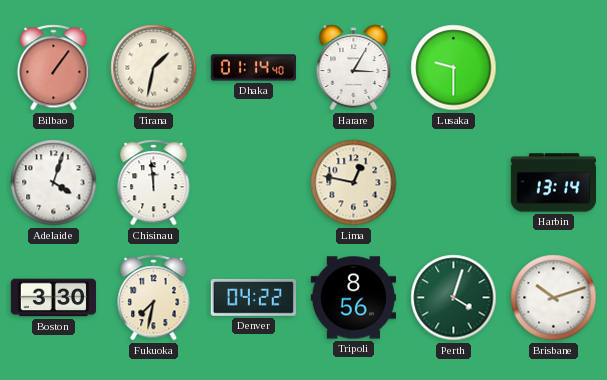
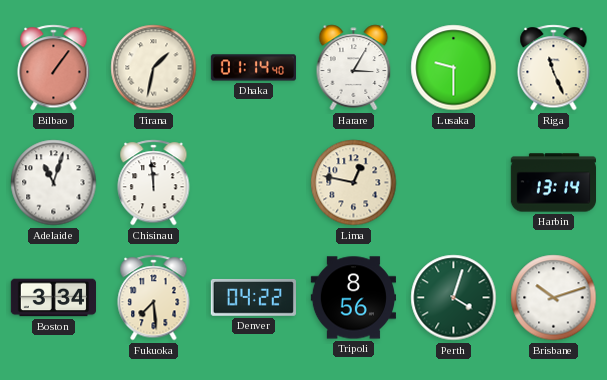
Riga: none -> 11:26
Adelaide: 4:03 -> 11:03
Boston: 3:30 -> 3:34
Fukuoka: 7:32 -> 7:29
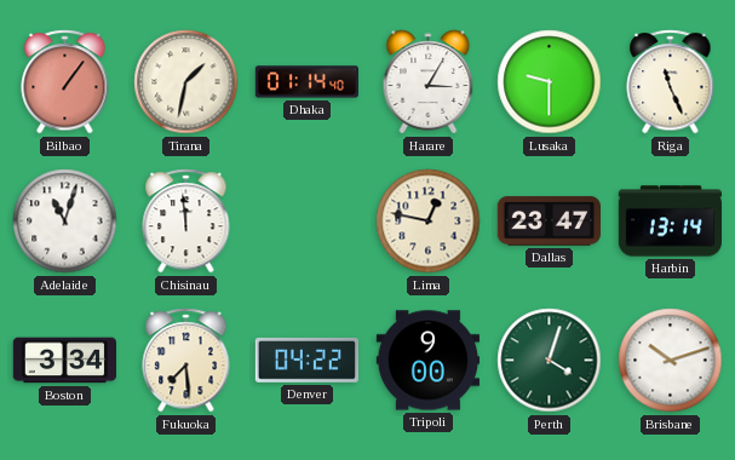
Dallas: none -> 23:47
Tripoli: 8:56 -> 9:00
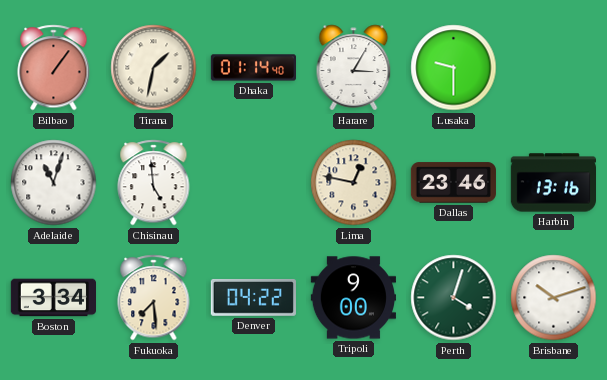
Riga: 11:26 -> none
Chisinau: 11:59 -> 4:59
Dallas: 23:47 -> 23:46
Harbin: 13:14 -> 13:16
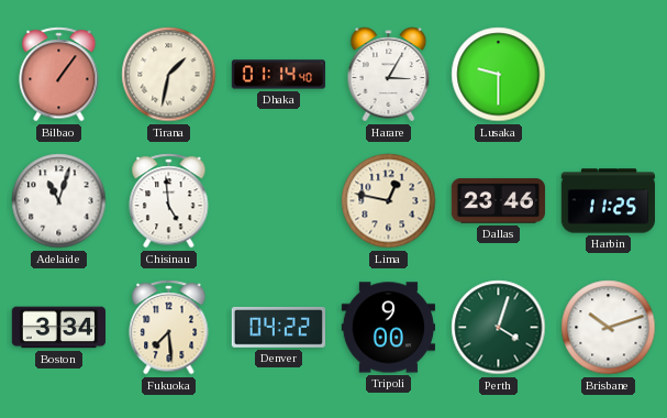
Harbin: 13:16 -> 11:25
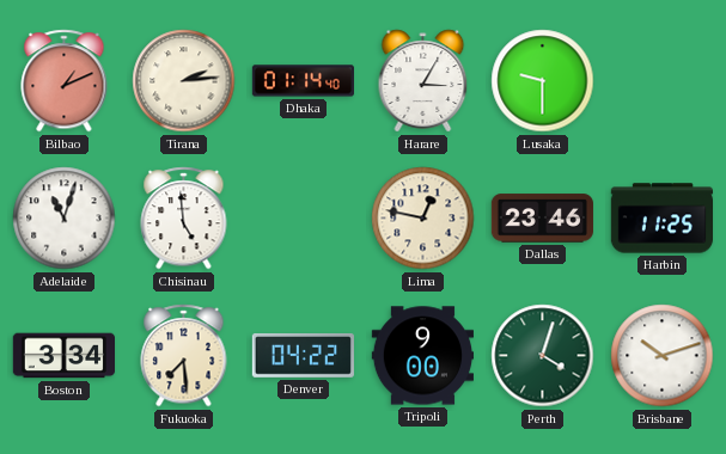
Bilbao: 1:06 -> 1:11
Tirana: 1:32 -> 2:14
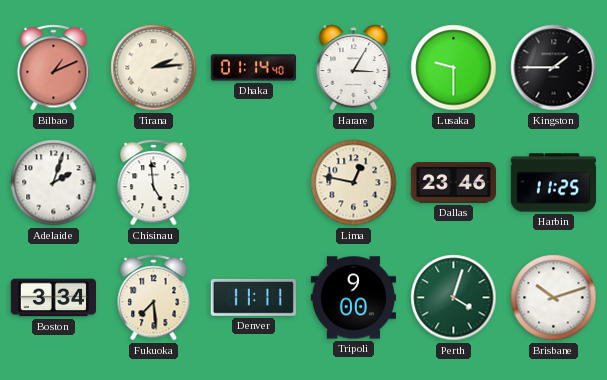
Kingston: none -> 1:45
Adelaide: 11:03 -> 2:03
Denver: 04:22 -> 11:11
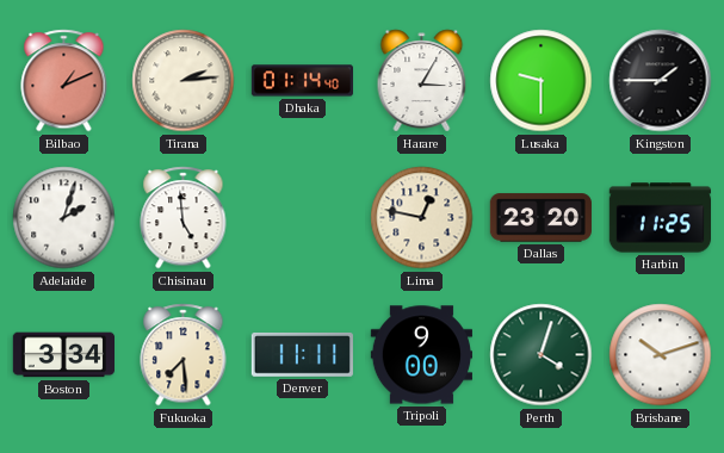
Dallas: 23:46 -> 23:20
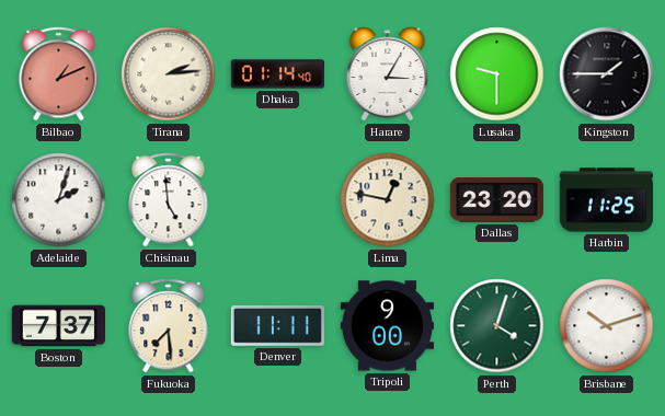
Boston: 3:34 -> 7:37
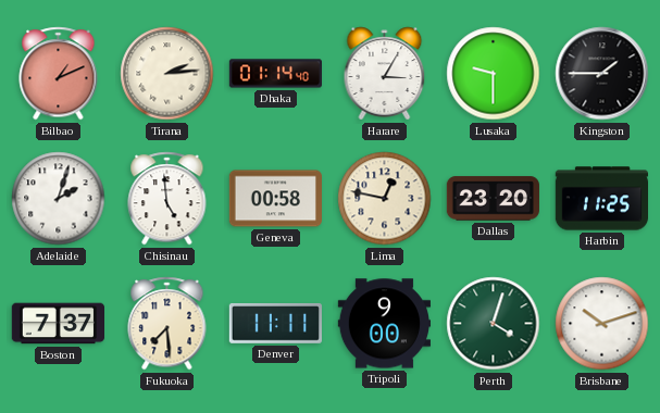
Geneva: none -> 00:58
